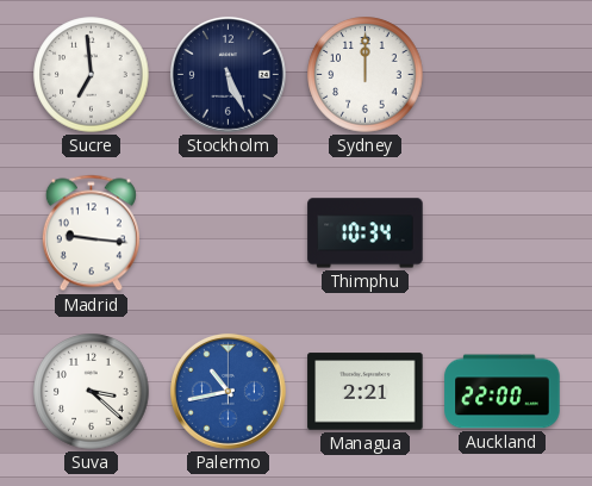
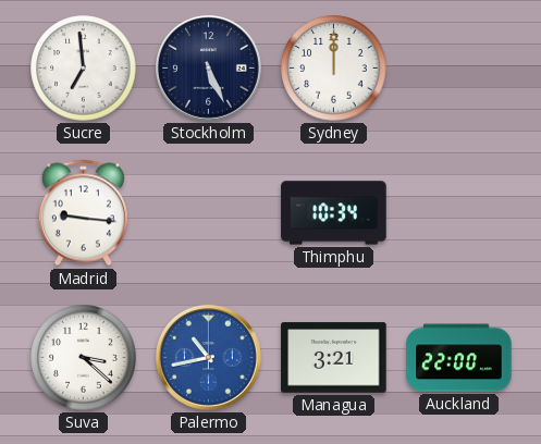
Managua: 2:21 -> 3:21
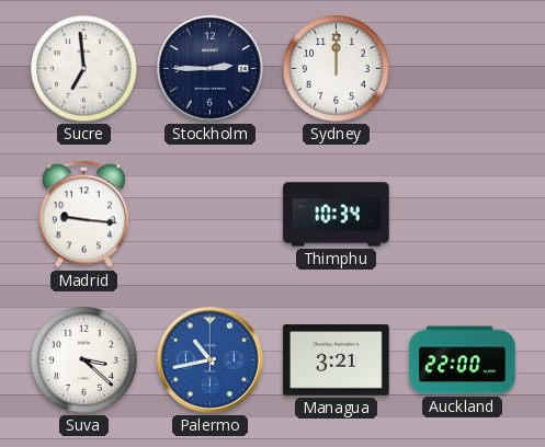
Stockholm: 5:26 -> 2:45
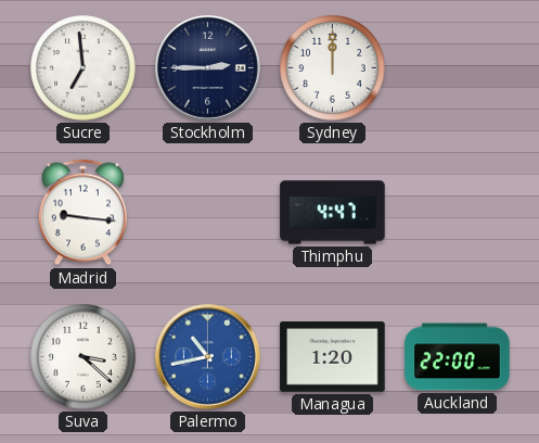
Thimphu: 10:34 -> 4:47
Managua: 3:21 -> 1:20
